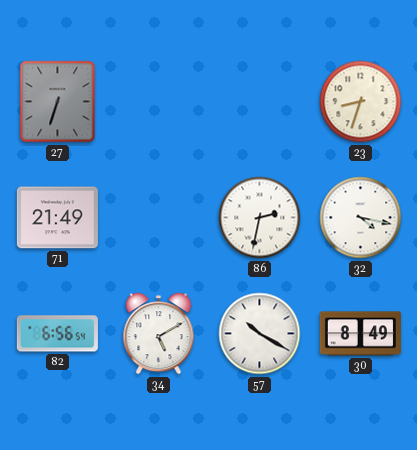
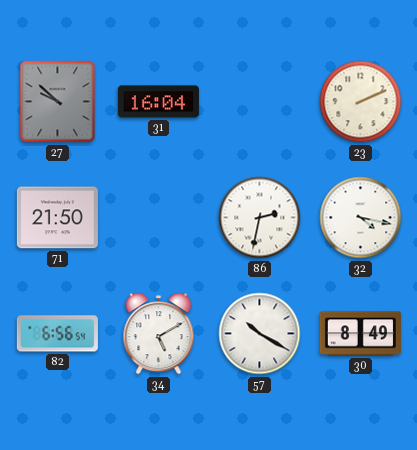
27: 6:33 -> 9:52
31: none -> 16:04
23: 8:33 -> 2:11
71: 21:49 -> 21:50
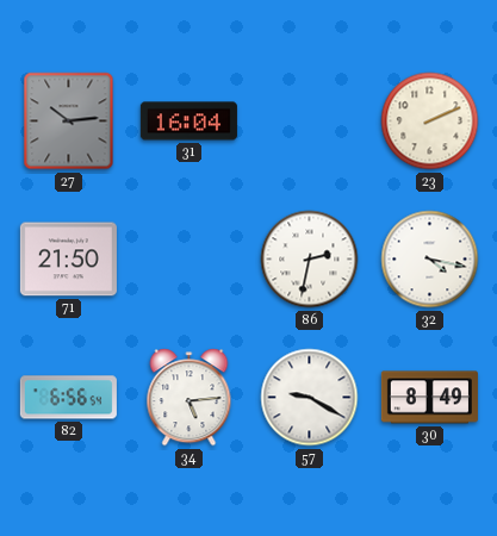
27: 9:52 -> 10:14
34: 5:10 -> 5:14
57: 10:20 -> 9:20
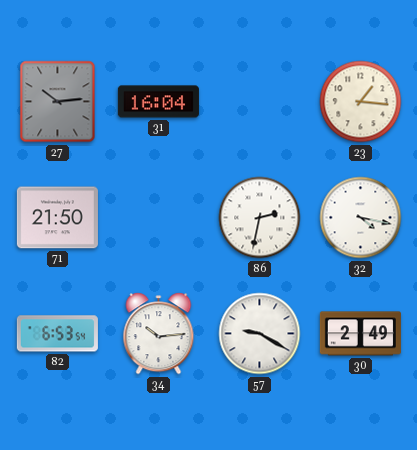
23: 2:11 -> 1:16
82: 6:56 -> 6:53
34: 5:14 -> 10:14
30: 8:49 -> 2:49
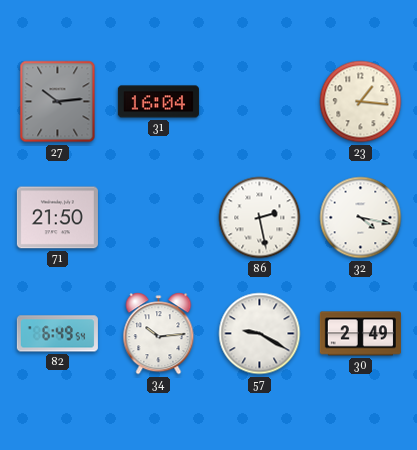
86: 2:32 -> 2:28
82: 6:53 -> 6:49
